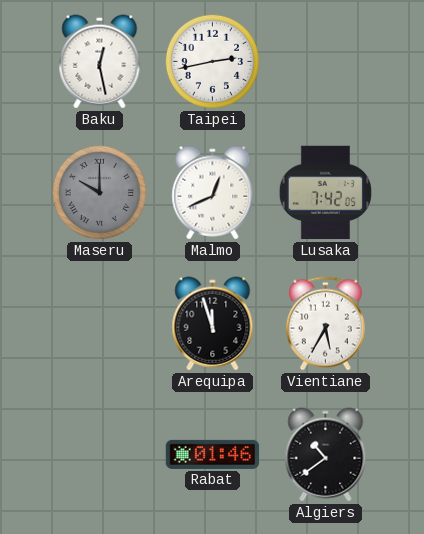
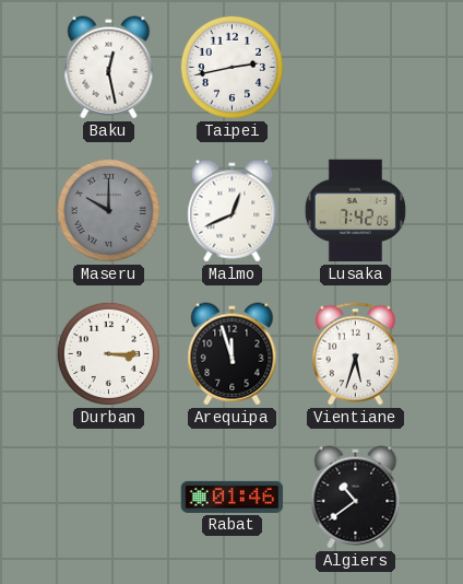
Durban: none -> 3:15
Vientiane: 5:35 -> 5:33
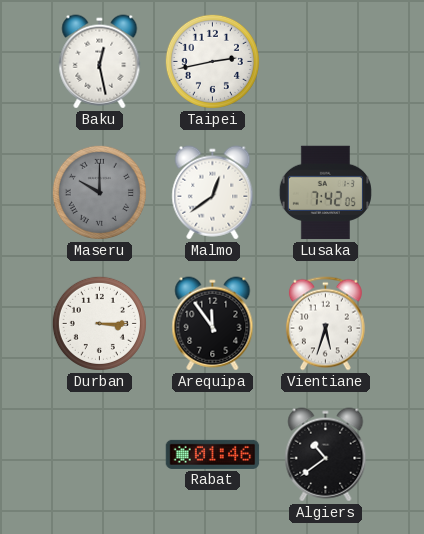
Malmo: 12:41 -> 12:39
Arequipa: 11:57 -> 11:54
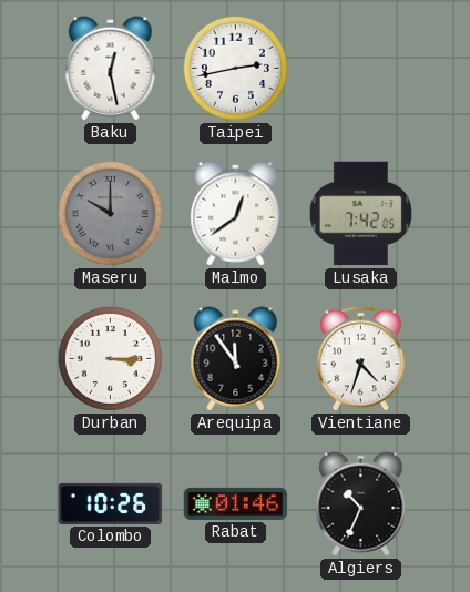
Vientiane: 5:33 -> 4:33
Colombo: none -> 10:26
Algiers: 10:39 -> 10:34
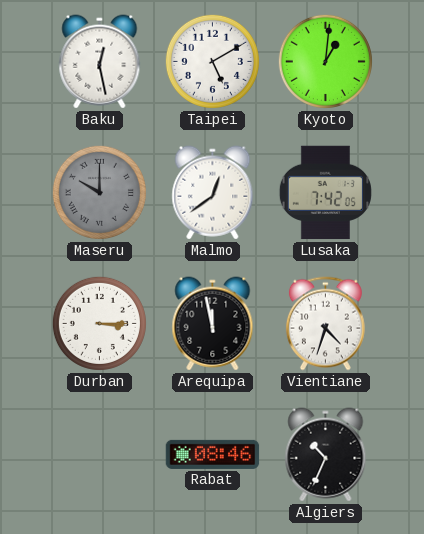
Taipei: 2:43 -> 5:10
Kyoto: none -> 1:01
Arequipa: 11:54 -> 11:58
Colombo: 10:26 -> none
Rabat: 01:46 -> 08:46
